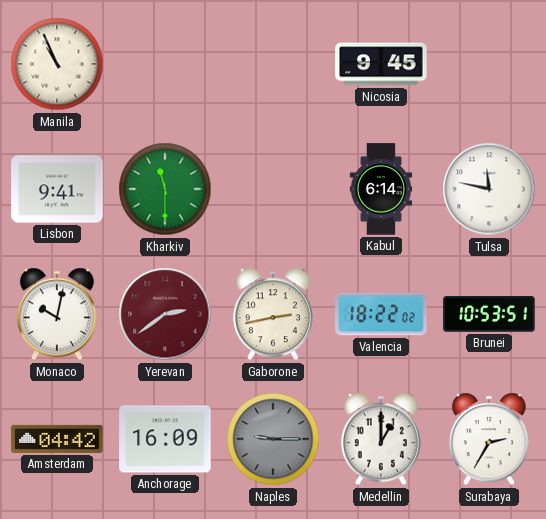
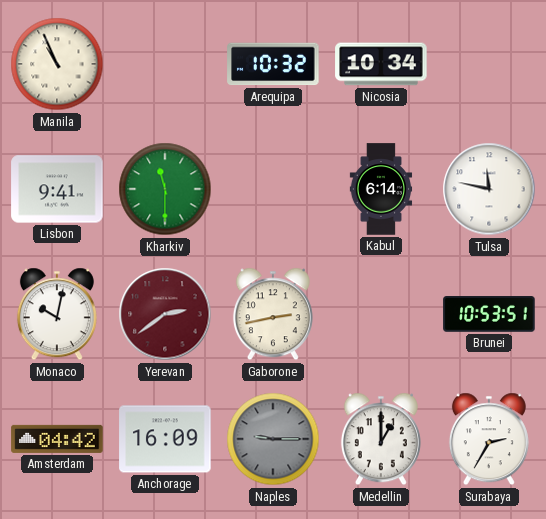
Arequipa: none -> 10:32
Nicosia: 9:45 -> 10:34
Valencia: 18:22 -> none
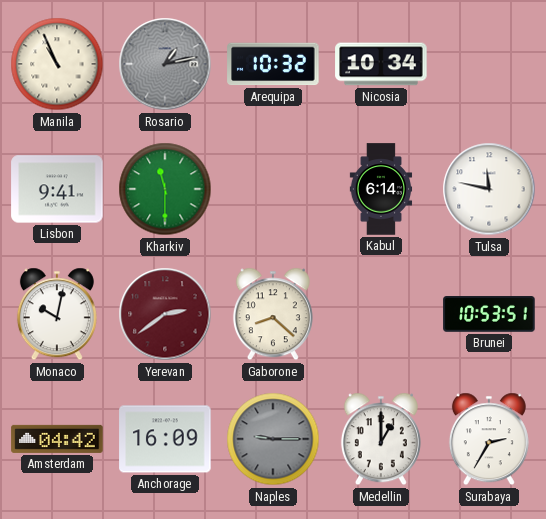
Rosario: none -> 1:13
Gaborone: 2:43 -> 8:22
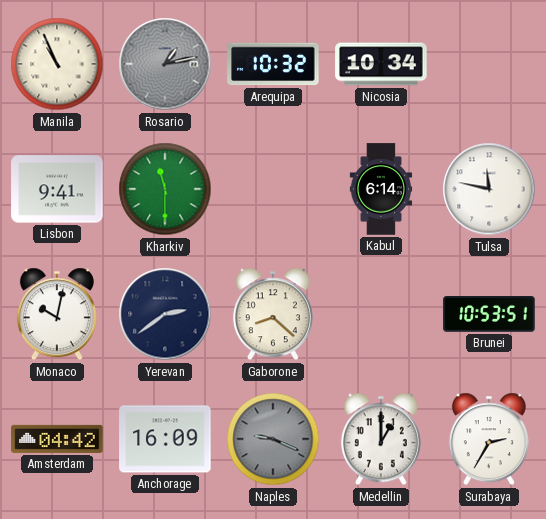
Yerevan dial: burgundy -> navy
Naples: 9:15 -> 9:19
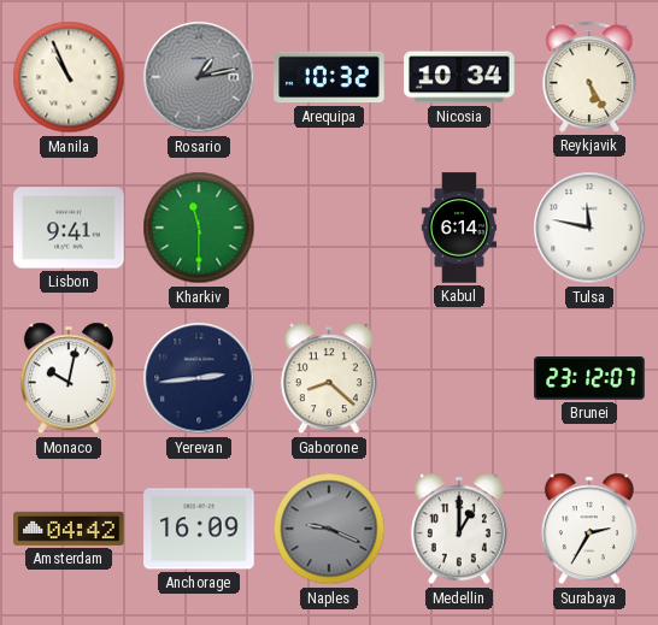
Reykjavik: none -> 5:25
Yerevan: 2:39 -> 2:44
Brunei: 10:53 -> 23:12
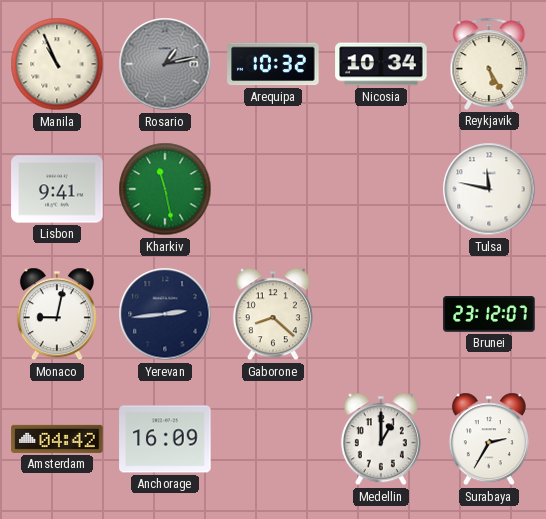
Kharkiv: 11:30 -> 11:28
Kabul: 6:14 -> none
Monaco: 10:02 -> 9:02
Naples: 9:19 -> none
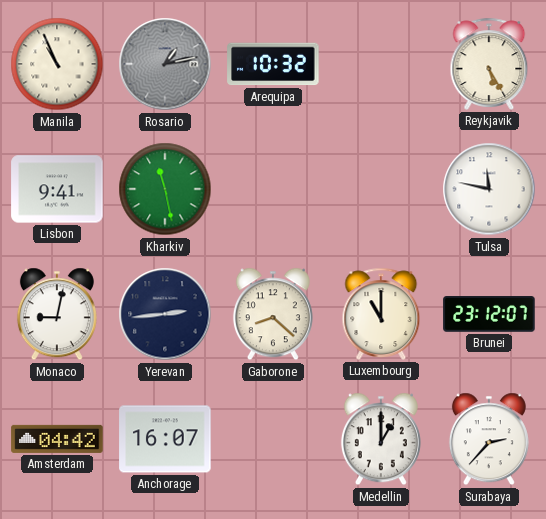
Nicosia: 10:34 -> none
Luxembourg: none -> 11:00
Anchorage: 16:09 -> 16:07
Surabaya: 2:35 -> 2:37
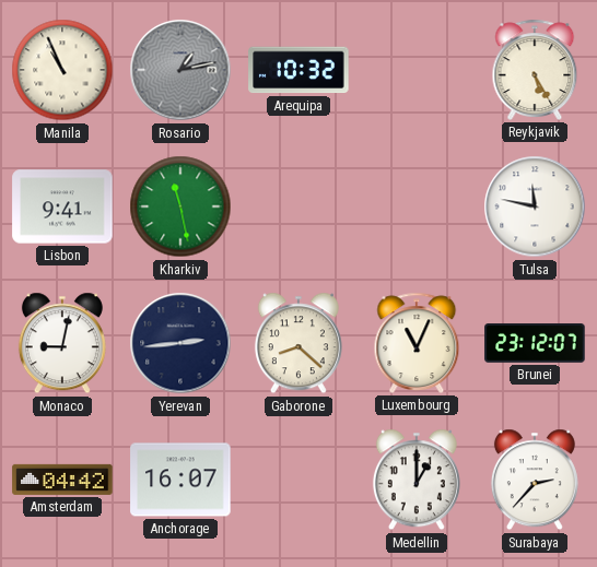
Luxembourg: 11:00 -> 11:04
